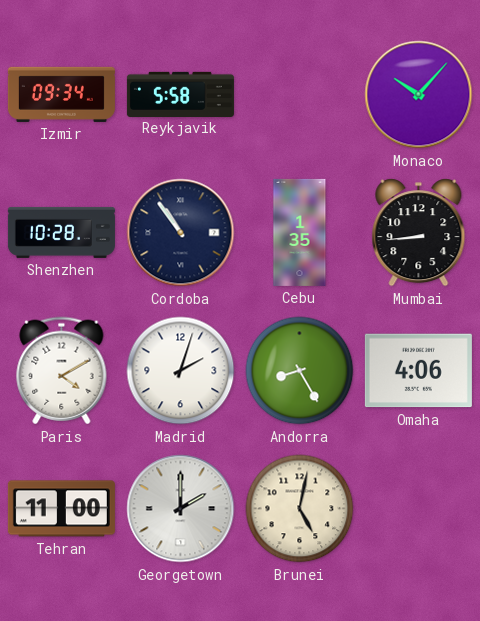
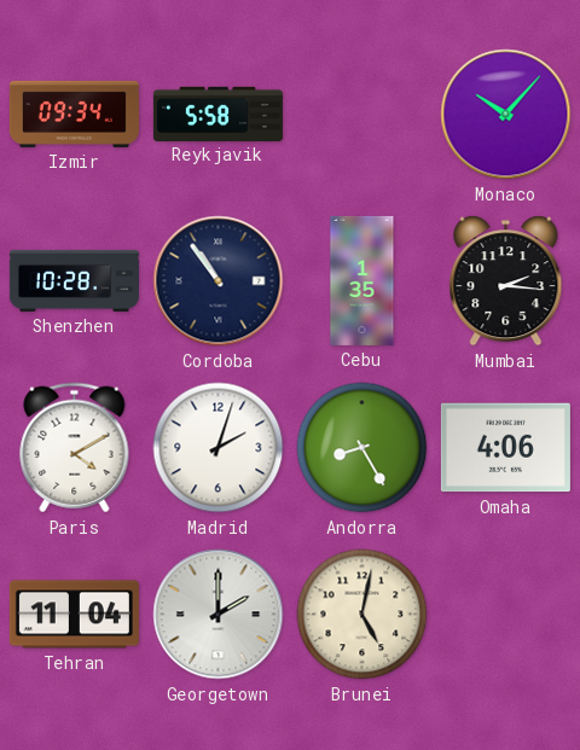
Mumbai: 8:44 -> 2:16
Tehran: 11:00 -> 11:04
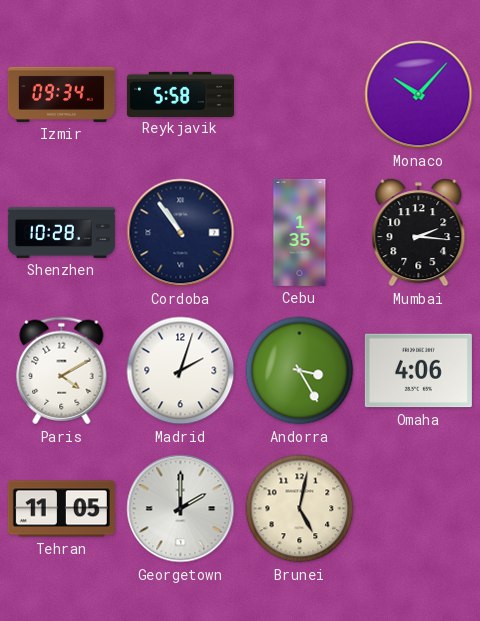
Andorra: 8:25 -> 3:25
Tehran: 11:04 -> 11:05
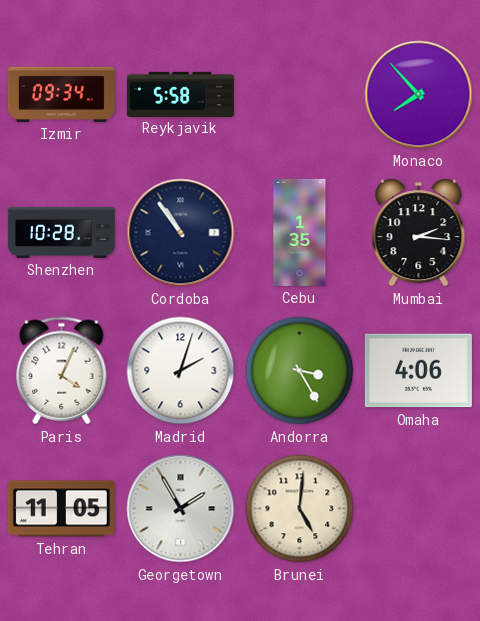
Monaco: 10:07 -> 7:53
Paris: 4:10 -> 4:04
Georgetown: 2:00 -> 1:55
Brunei: 5:02 -> 5:01
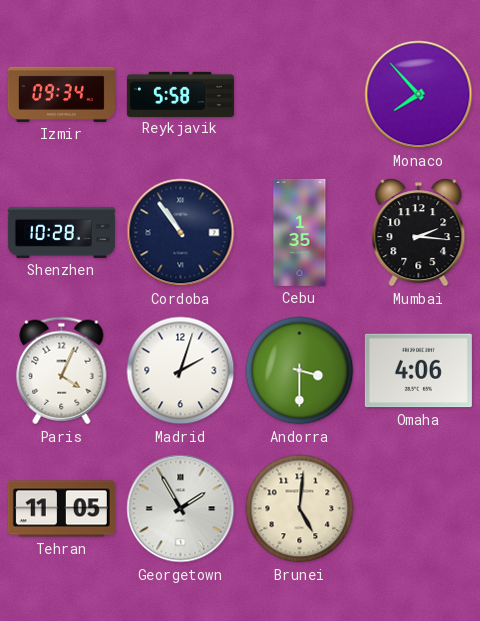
Andorra: 3:25 -> 3:30
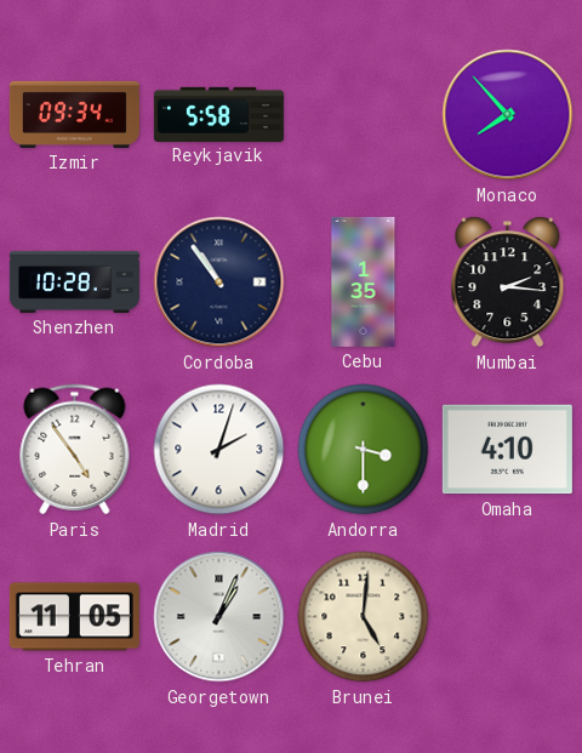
Paris: 4:04 -> 4:54
Omaha: 4:06 -> 4:10
Georgetown: 1:55 -> 1:04
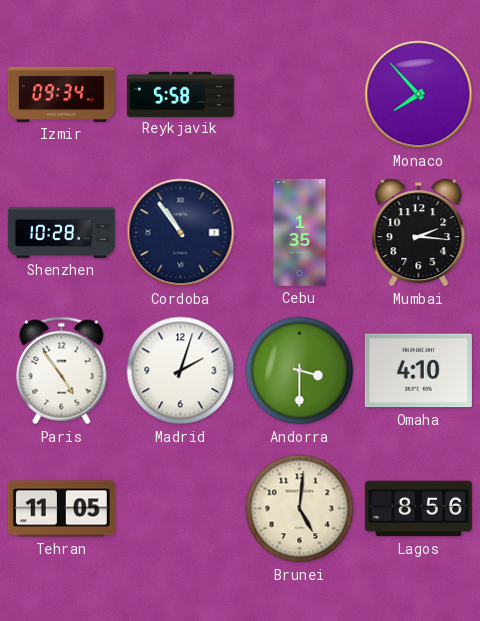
Georgetown: 1:04 -> none
Lagos: none -> 8:56
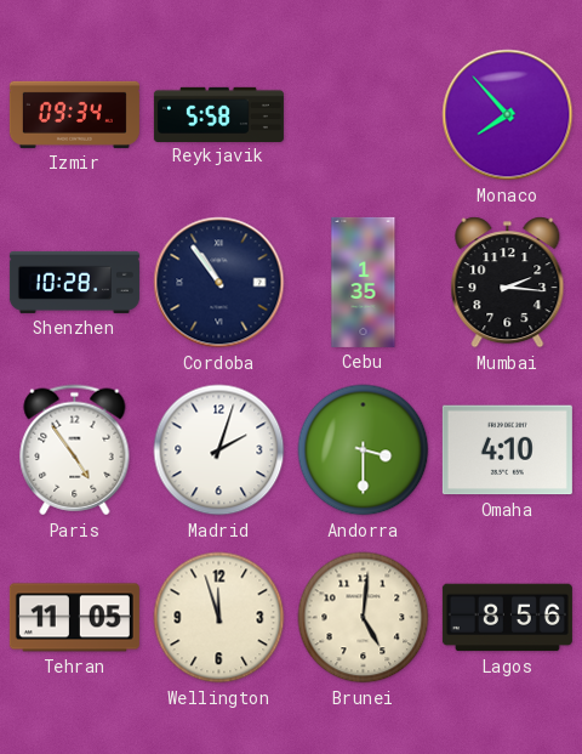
Wellington: none -> 11:57
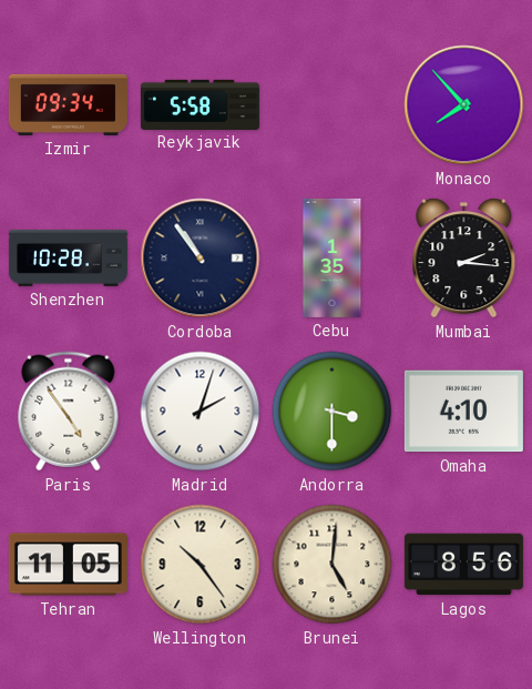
Wellington: 11:57 -> 10:24
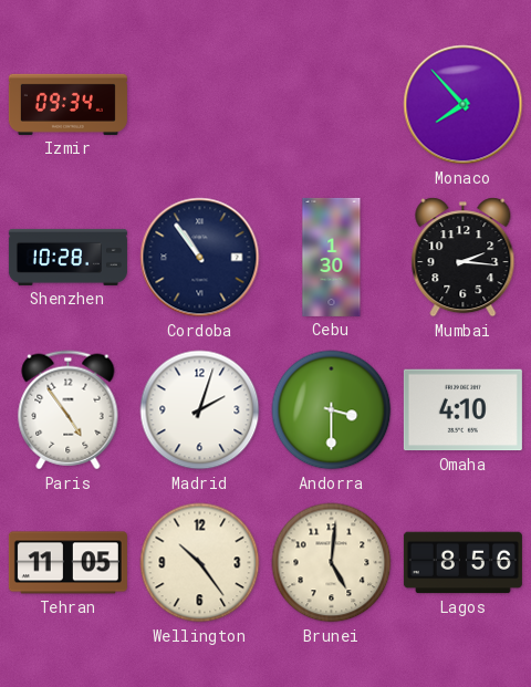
Reykjavik: 5:58 -> none
Cebu: 1:35 -> 1:30
